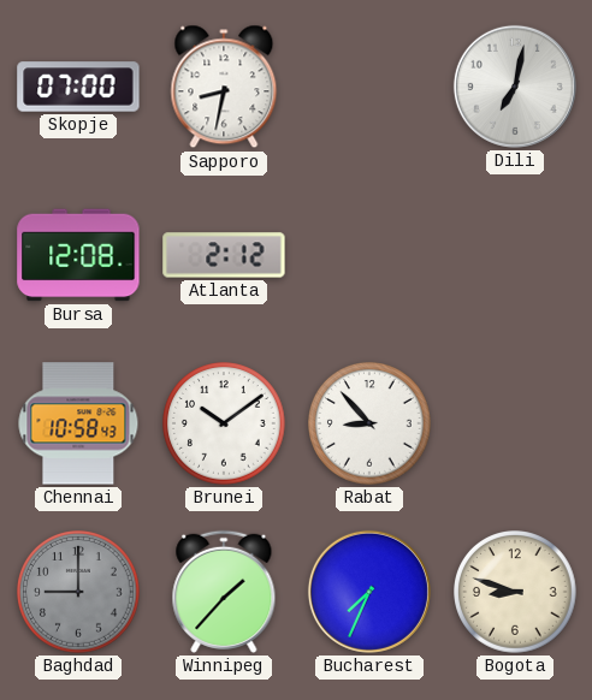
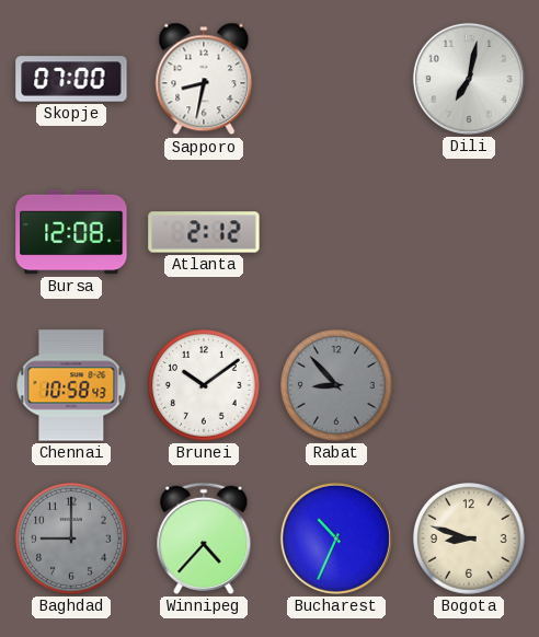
Rabat dial: white -> grey
Winnipeg: 1:37 -> 4:37
Bucharest: 7:34 -> 10:34
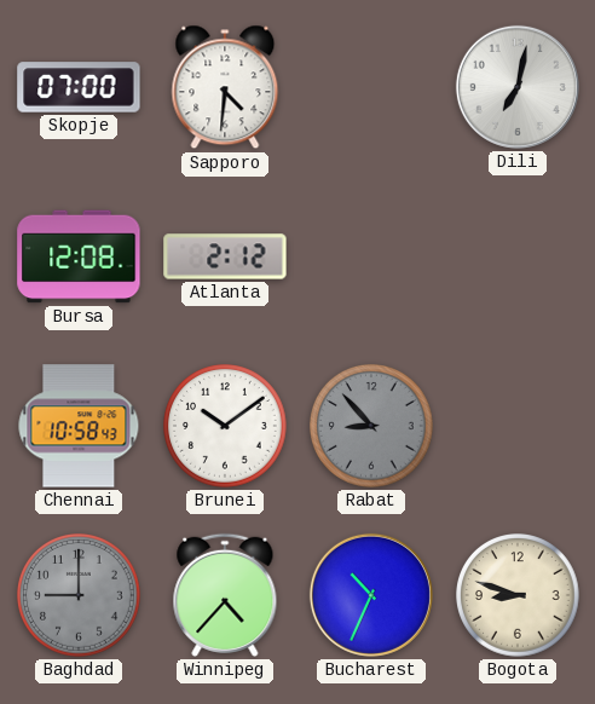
Sapporo: 8:32 -> 4:31
